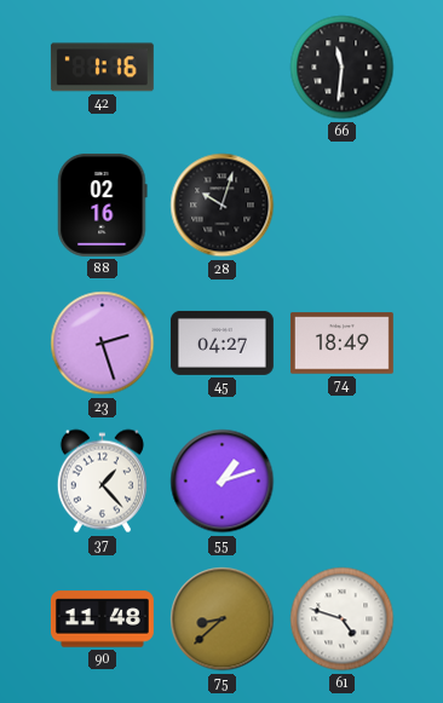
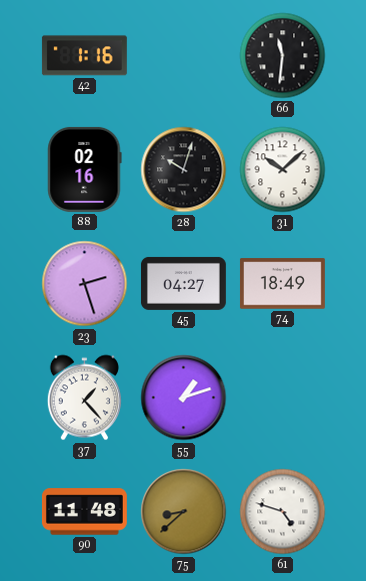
31: none -> 10:08
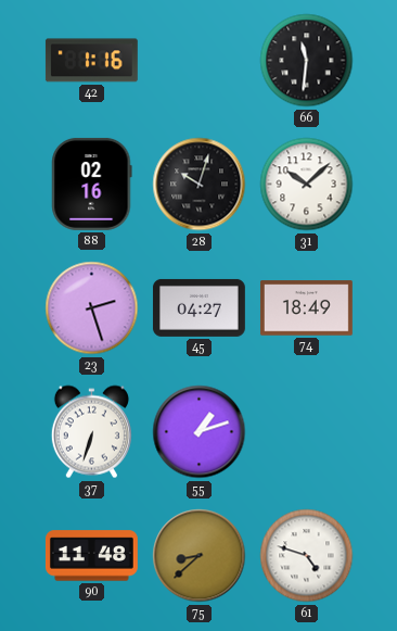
37: 1:23 -> 6:33
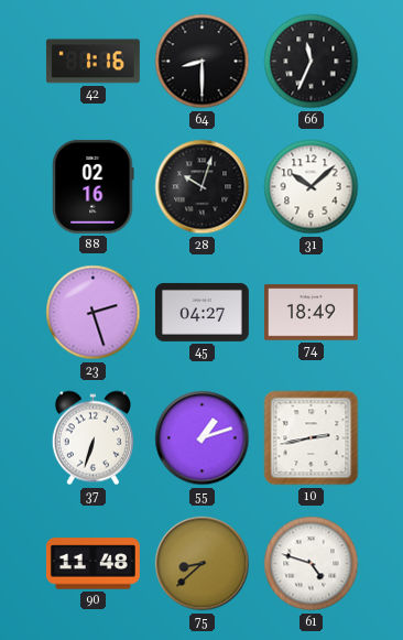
64: none -> 8:30
66: 11:31 -> 11:34
10: none -> 2:43
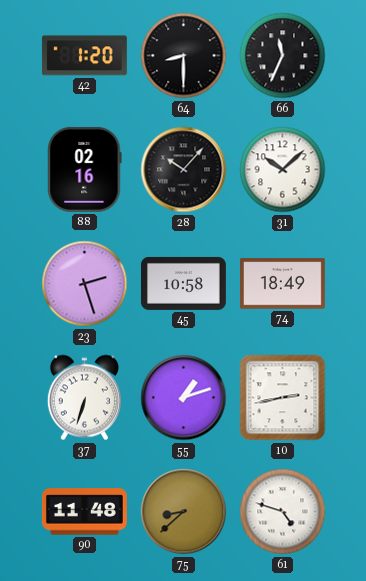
42: 1:16 -> 1:20
28: 10:03 -> 10:07
45: 04:27 -> 10:58
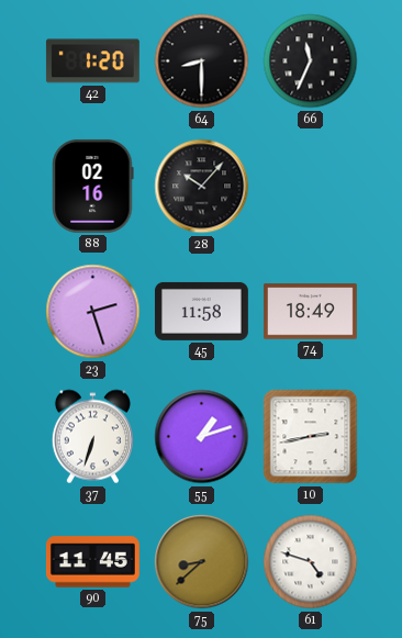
31: 10:08 -> none
45: 10:58 -> 11:58
90: 11:48 -> 11:45
